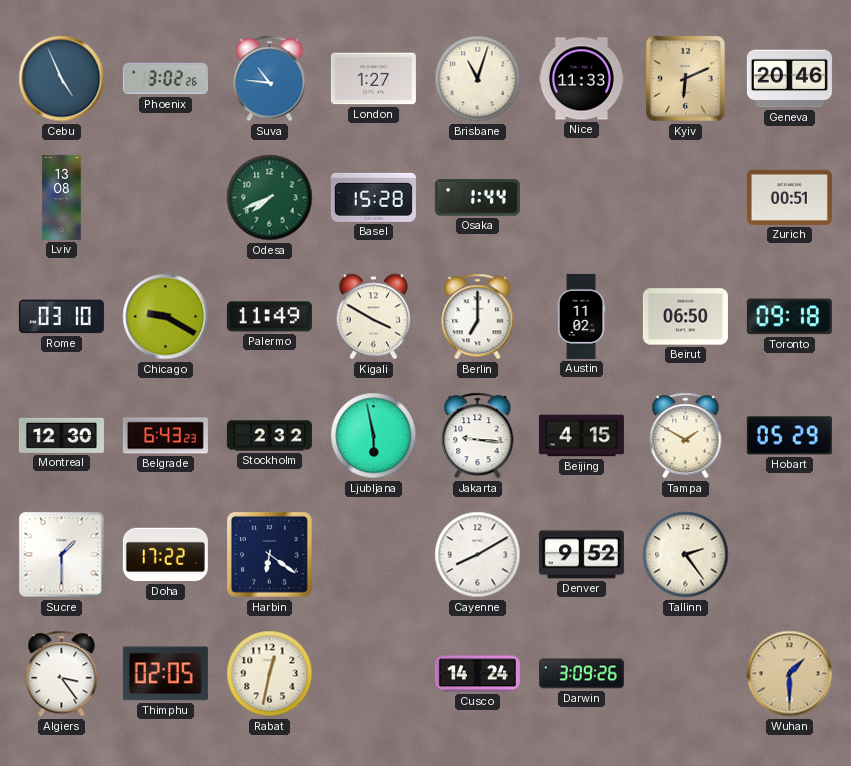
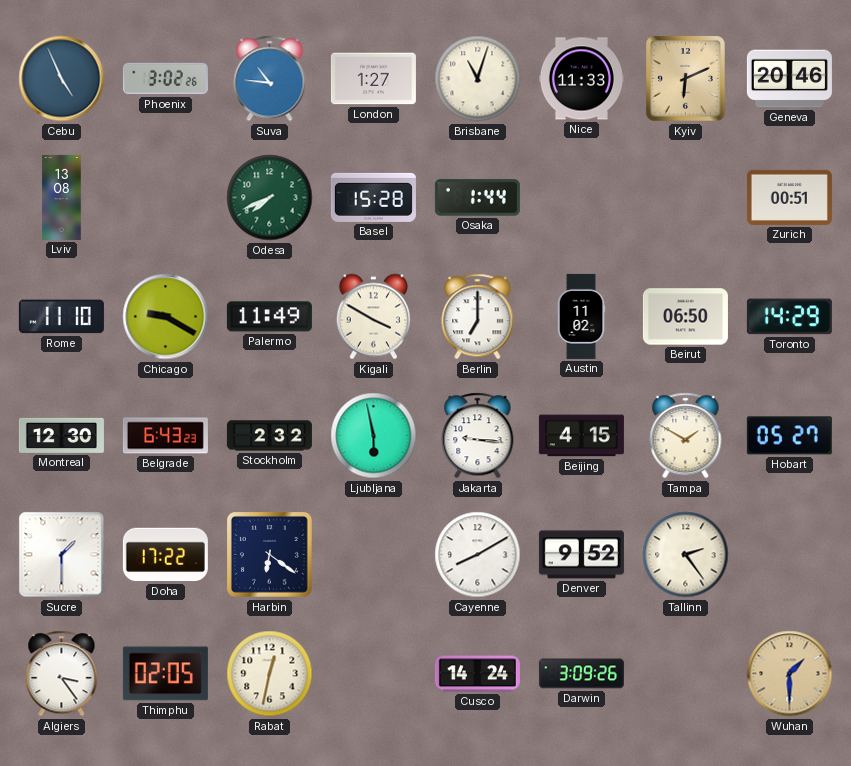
Rome: 03:10 -> 11:10
Toronto: 09:18 -> 14:29
Hobart: 05:29 -> 05:27
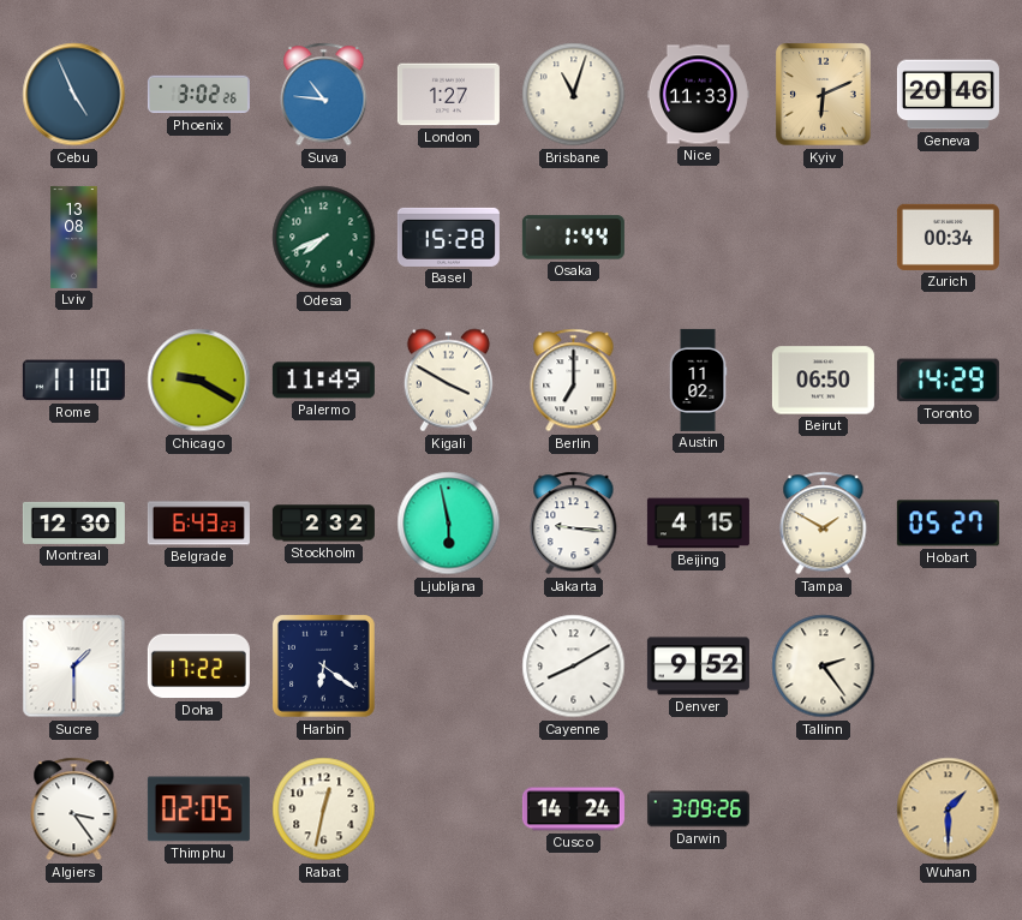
Zurich: 00:51 -> 00:34
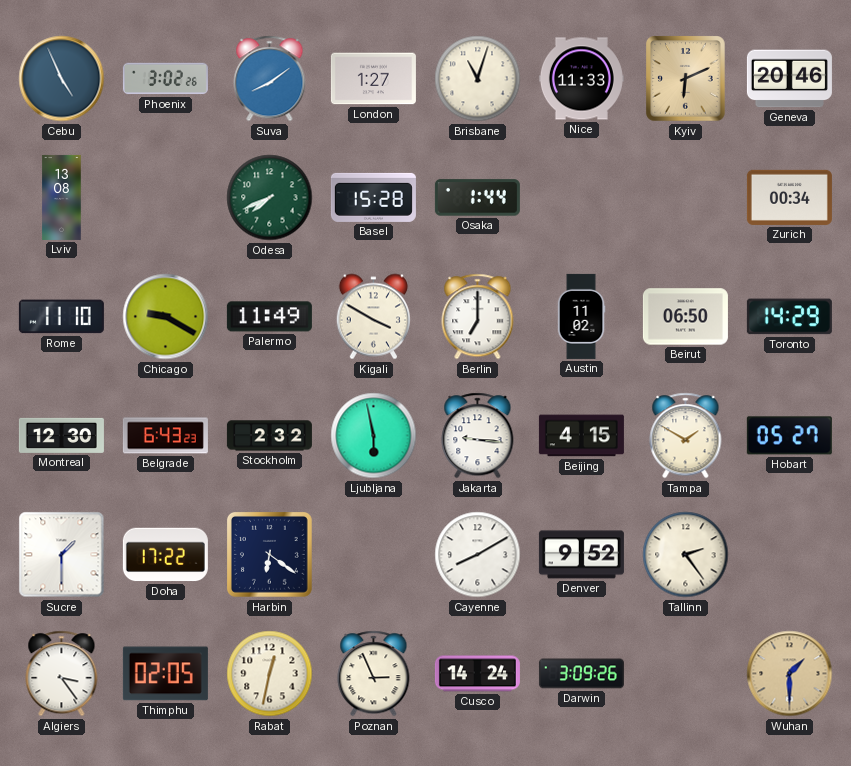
Suva: 10:46 -> 8:09
Poznan: none -> 2:56
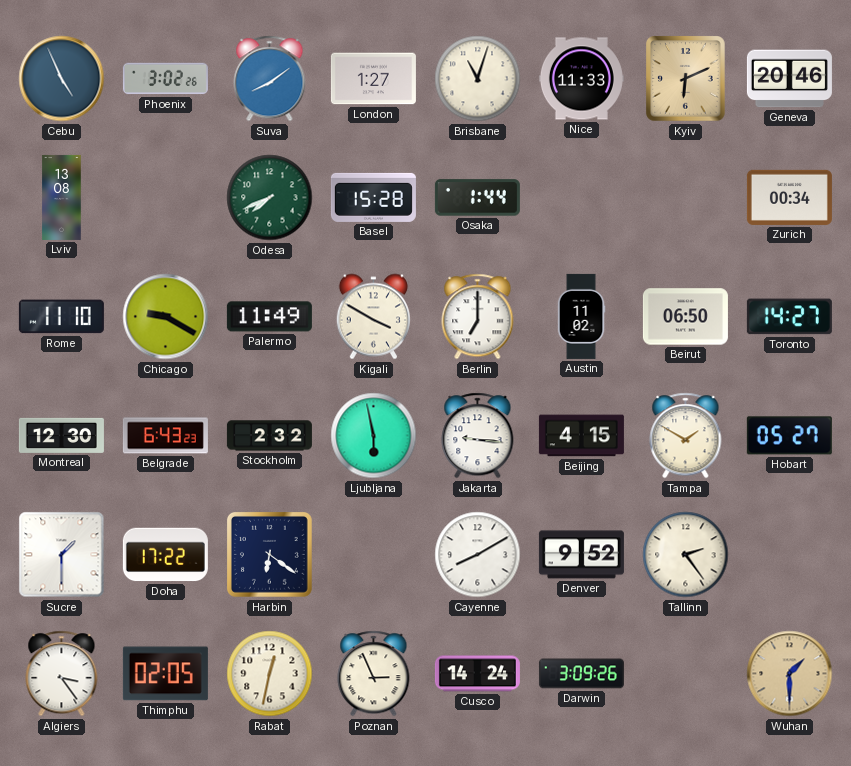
Toronto: 14:29 -> 14:27
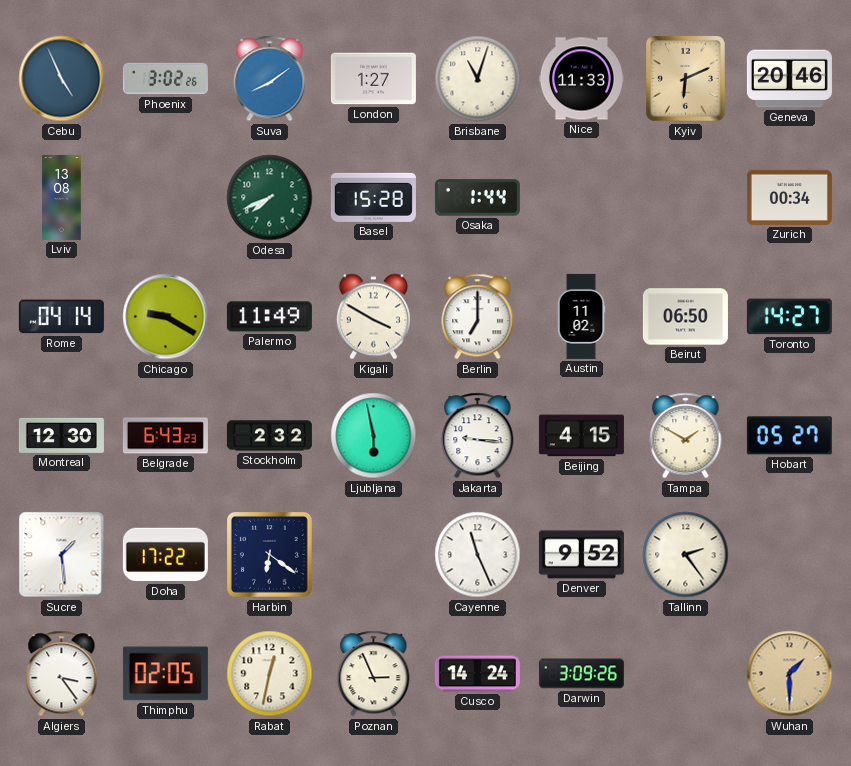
Rome: 11:10 -> 04:14
Sucre: 1:30 -> 1:29
Cayenne: 8:10 -> 11:26
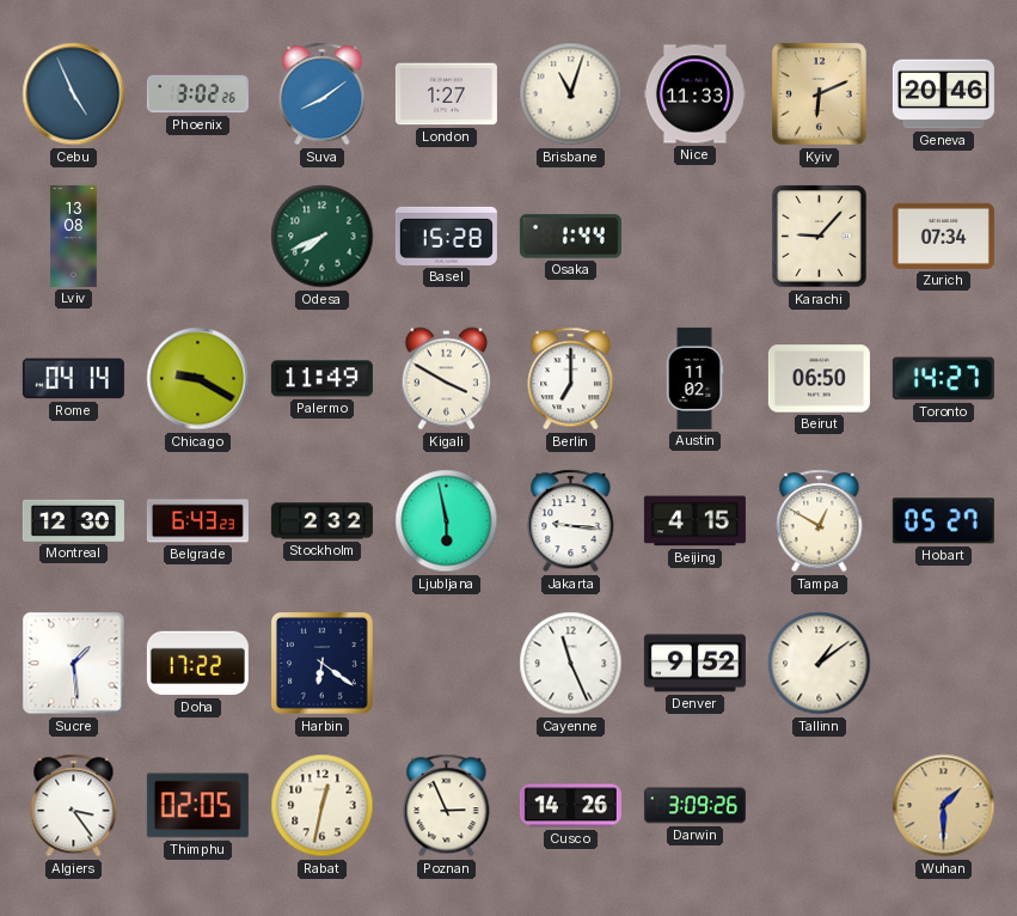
Karachi: none -> 9:07
Zurich: 00:34 -> 07:34
Tampa: 1:50 -> 12:50
Tallinn: 2:24 -> 1:09
Cusco: 14:24 -> 14:26
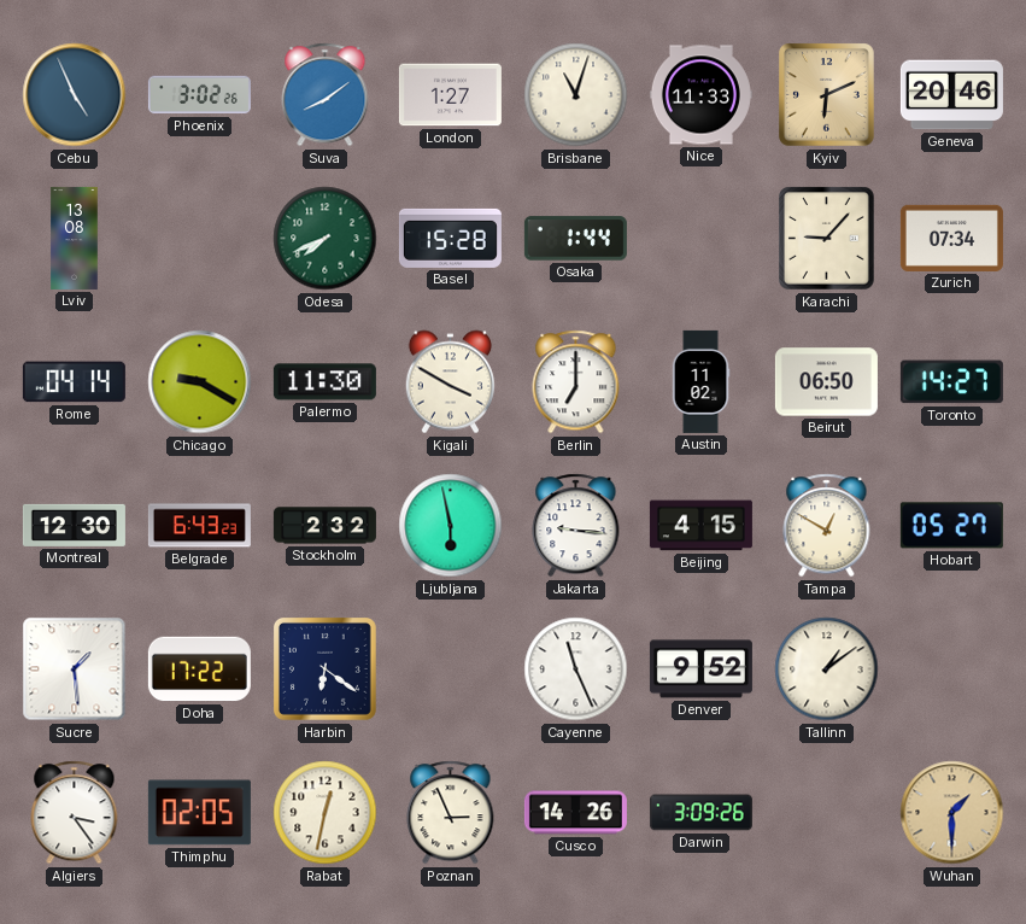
Palermo: 11:49 -> 11:30
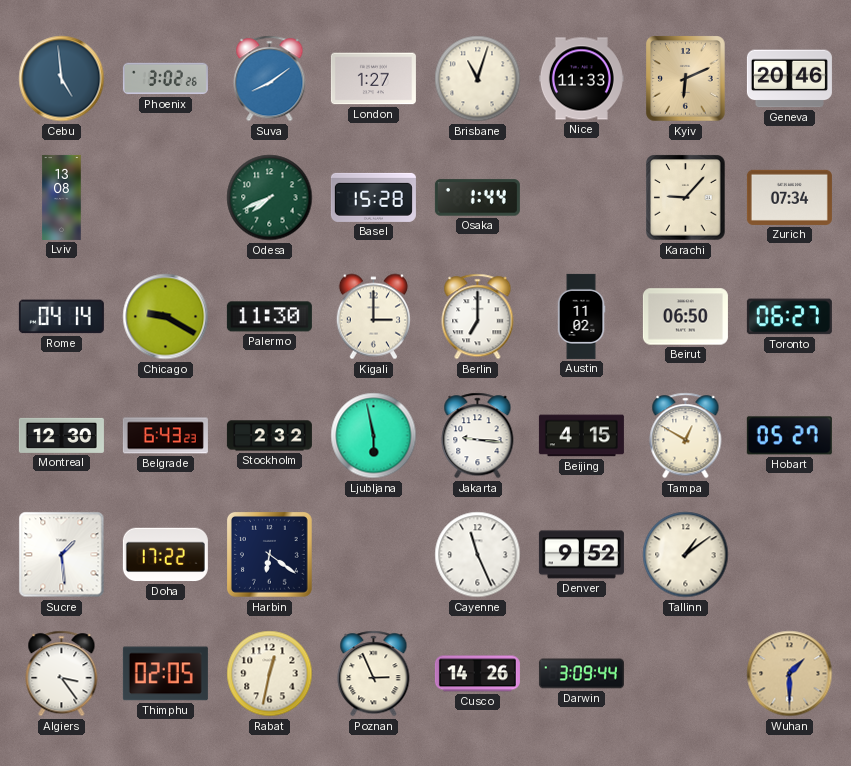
Cebu: 4:56 -> 4:59
Kigali: 3:50 -> 3:00
Toronto: 14:27 -> 06:27
Darwin: 3:09:26 -> 3:09:44
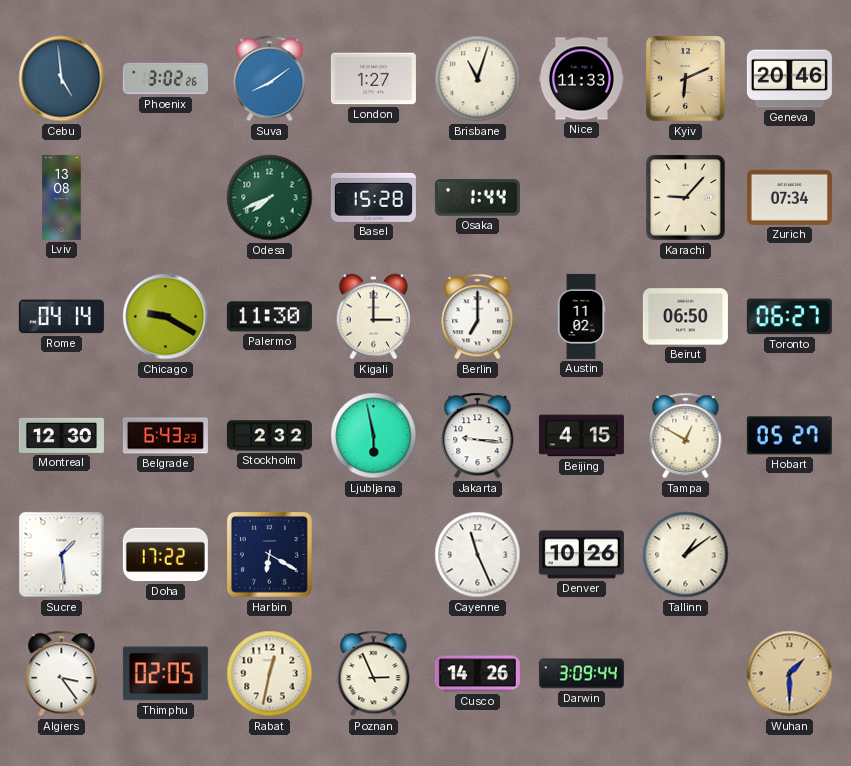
Harbin: 6:21 -> 6:20
Denver: 9:52 -> 10:26
